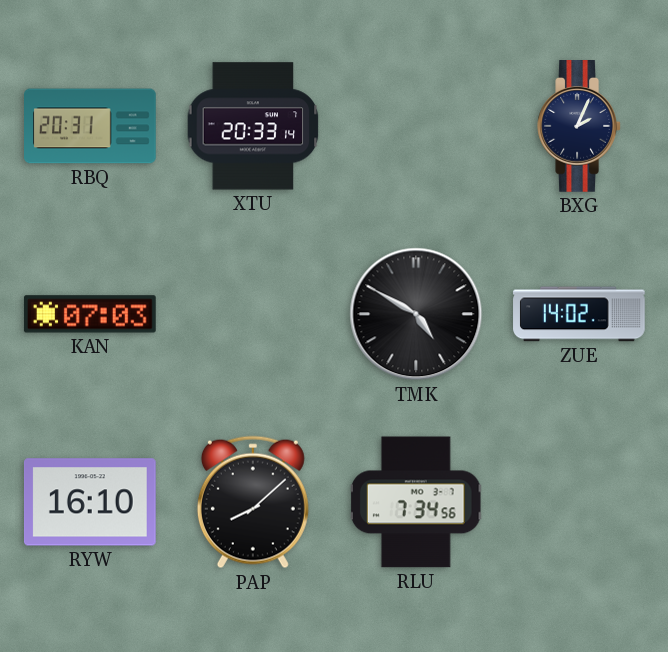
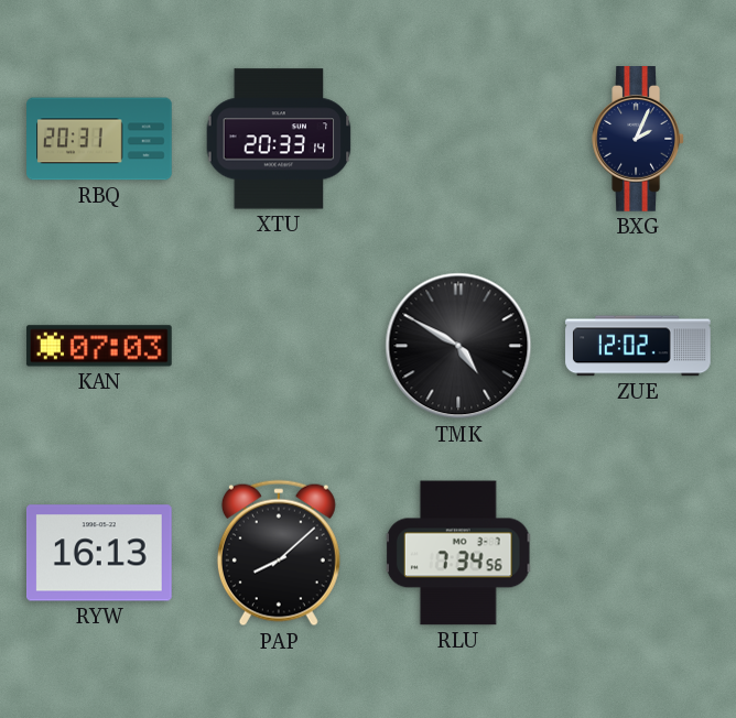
ZUE: 14:02 -> 12:02
RYW: 16:10 -> 16:13
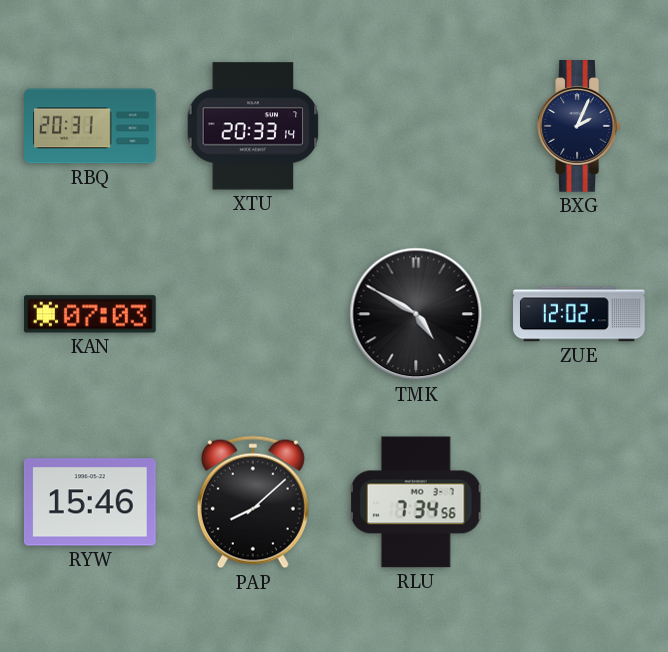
RYW: 16:13 -> 15:46
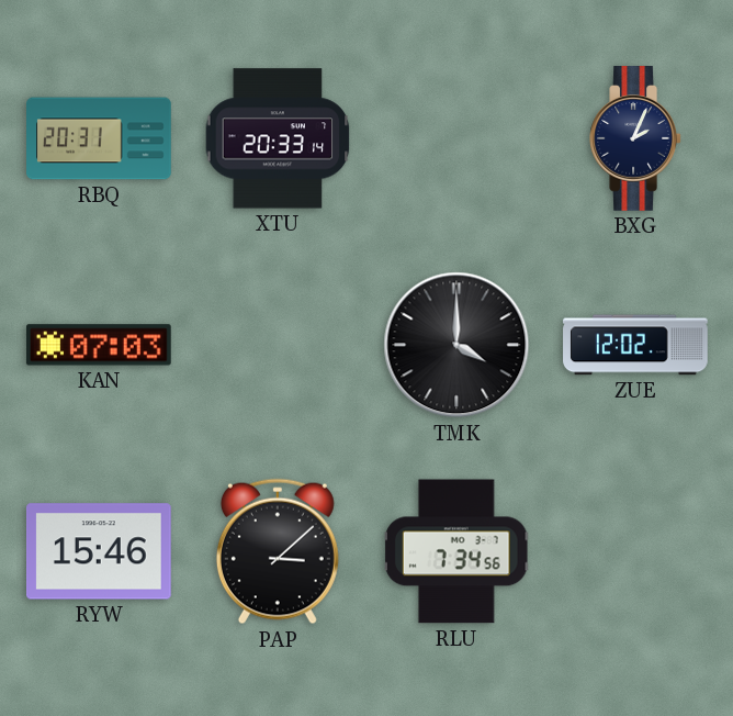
TMK: 4:50 -> 4:00
PAP: 8:08 -> 3:08
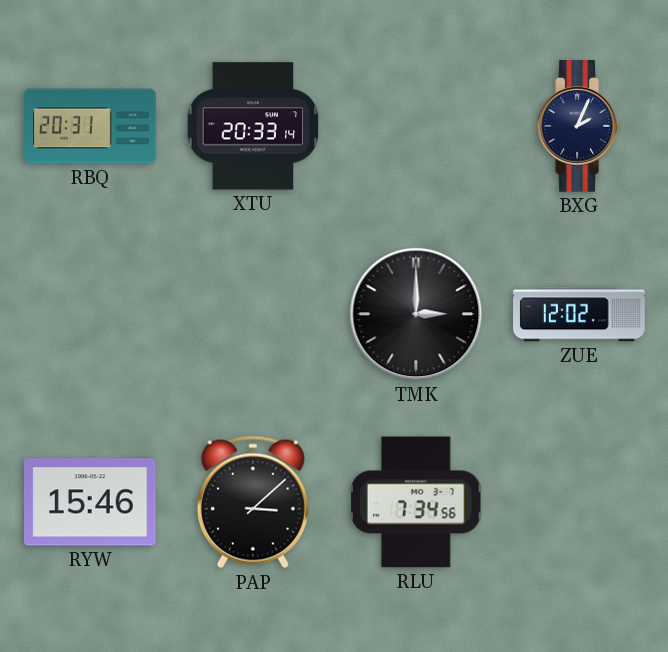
KAN: 07:03 -> none
TMK: 4:00 -> 3:00
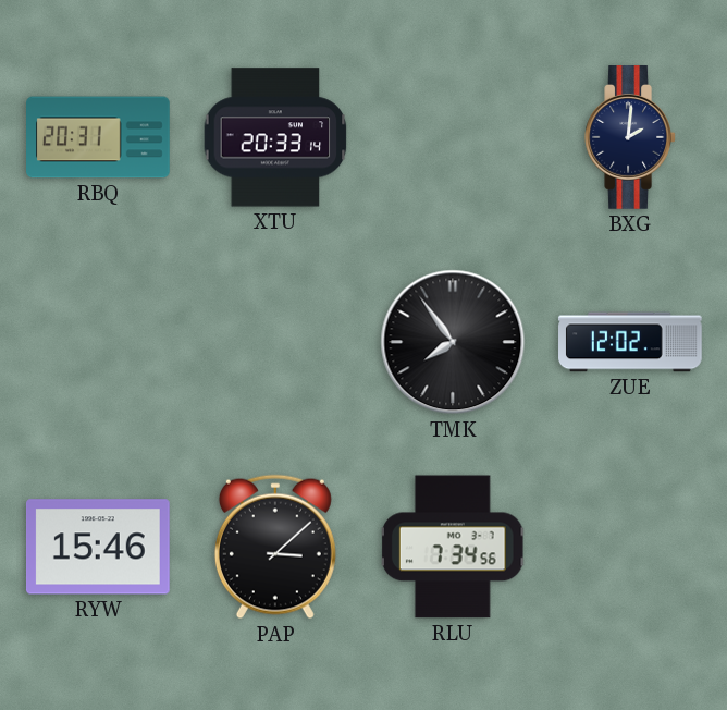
BXG: 2:04 -> 2:01
TMK: 3:00 -> 7:54
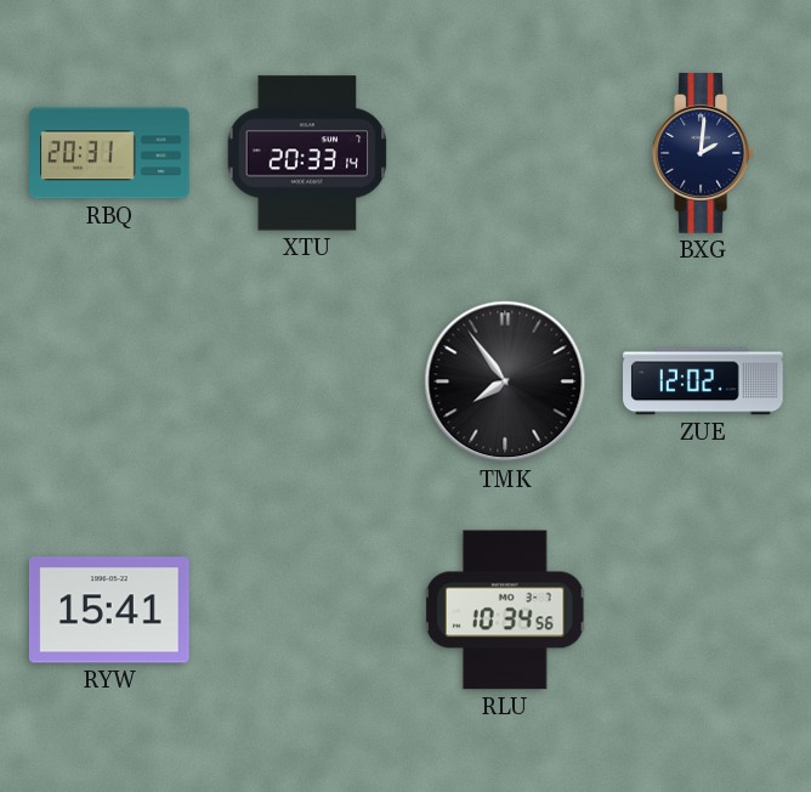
RYW: 15:46 -> 15:41
PAP: 3:08 -> none
RLU: 7:34 -> 10:34
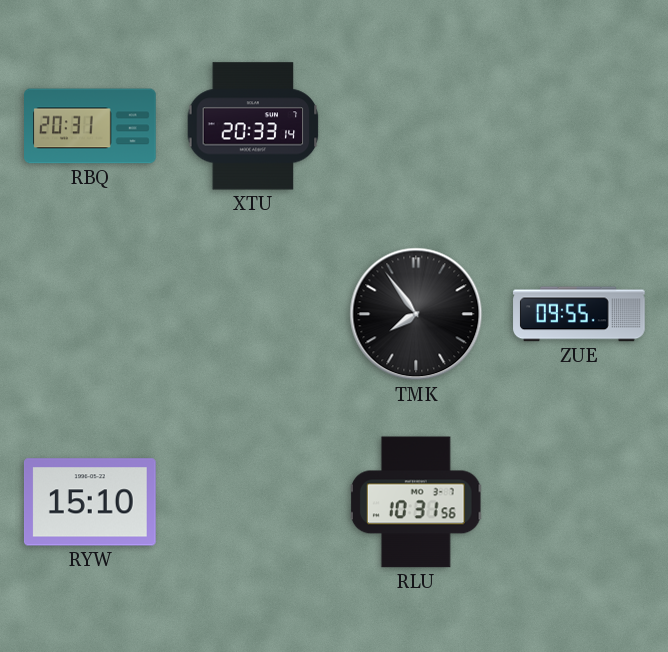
BXG: 2:01 -> none
ZUE: 12:02 -> 09:55
RYW: 15:41 -> 15:10
RLU: 10:34 -> 10:31
